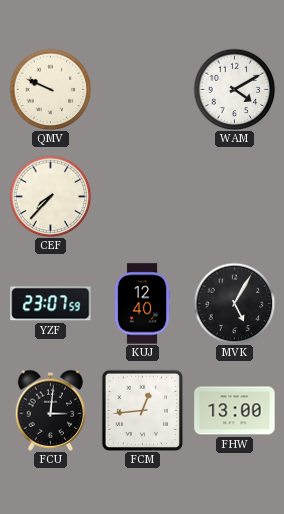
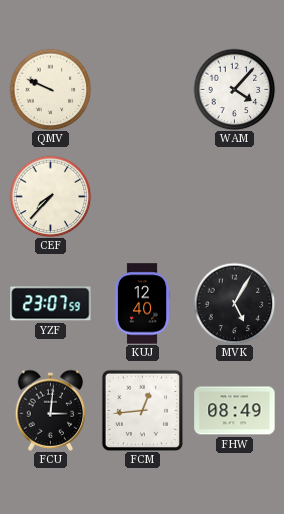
WAM: 4:10 -> 4:07
FHW: 13:00 -> 08:49
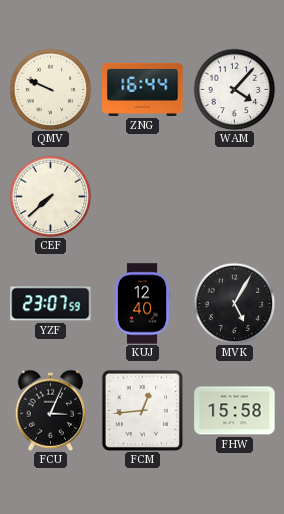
ZNG: none -> 16:44
CEF: 7:37 -> 7:38
FCU: 3:01 -> 3:04
FHW: 08:49 -> 15:58
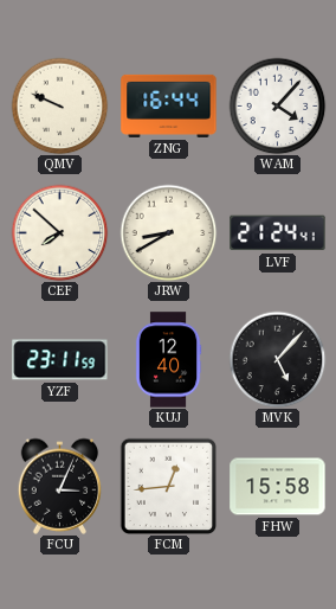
CEF: 7:38 -> 7:52
JRW: none -> 8:40
LVF: none -> 21:24
YZF: 23:07 -> 23:11
MVK: 5:05 -> 5:07
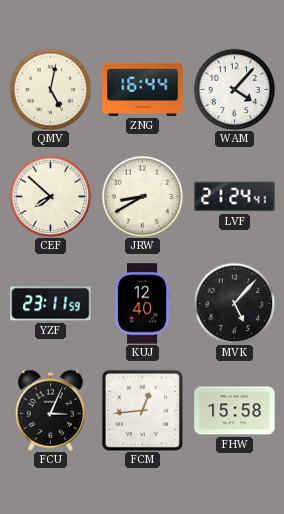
QMV: 9:49 -> 5:02
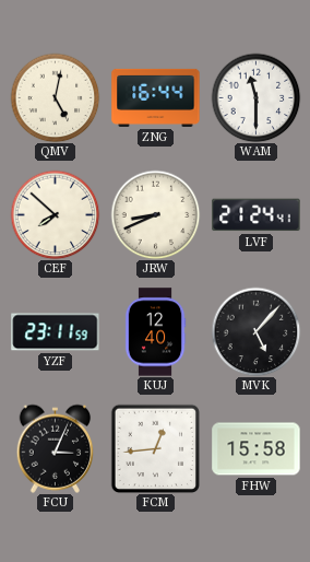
WAM: 4:07 -> 11:30
JRW: 8:40 -> 8:41
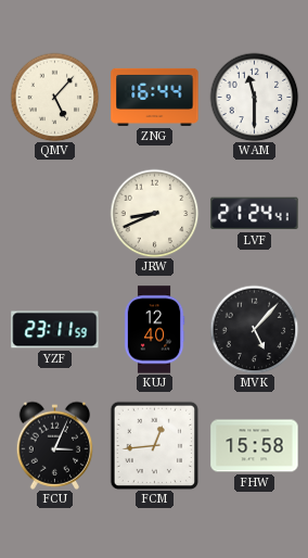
QMV: 5:02 -> 5:07
CEF: 7:52 -> none
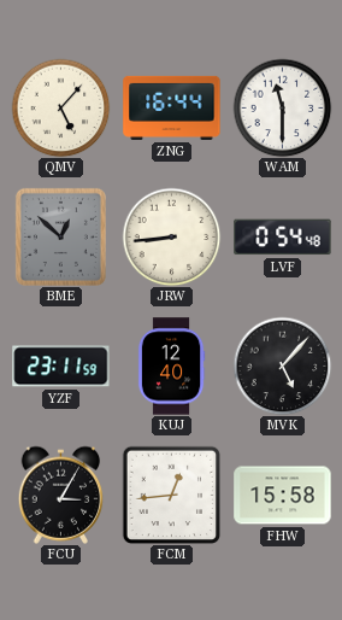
BME: none -> 12:52
JRW: 8:41 -> 8:44
LVF: 21:24 -> 0:54
FCU: 3:04 -> 3:05
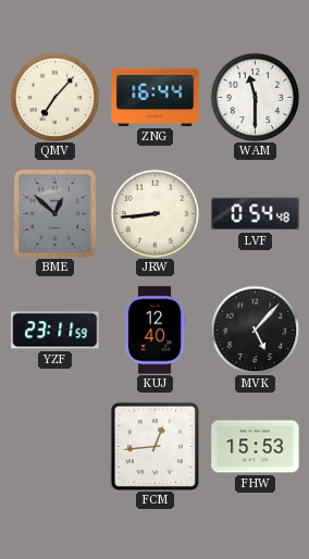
QMV: 5:07 -> 7:07
FCU: 3:05 -> none
FHW: 15:58 -> 15:53
